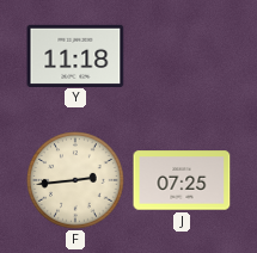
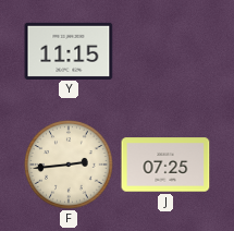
Y: 11:18 -> 11:15
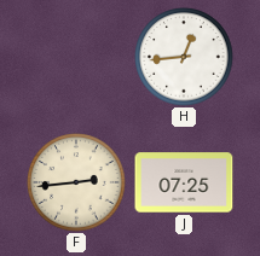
Y: 11:15 -> none
H: none -> 12:44
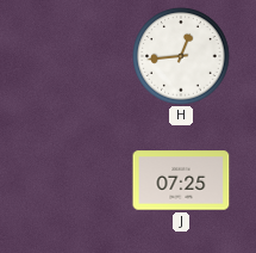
F: 2:44 -> none
